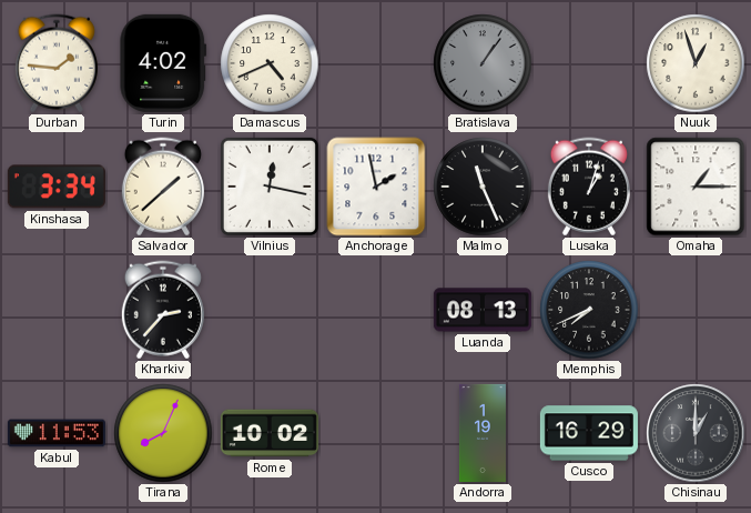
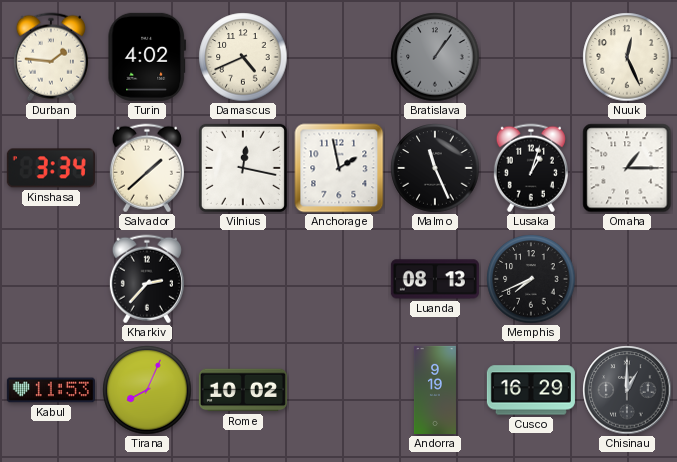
Nuuk: 12:57 -> 12:26
Andorra: 1:19 -> 9:19
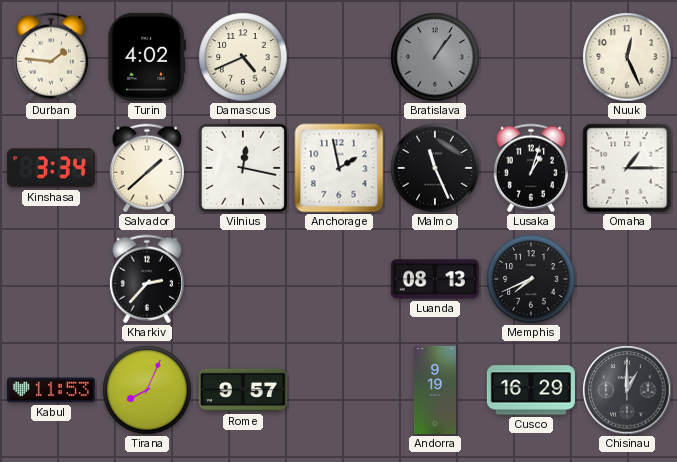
Rome: 10:02 -> 9:57
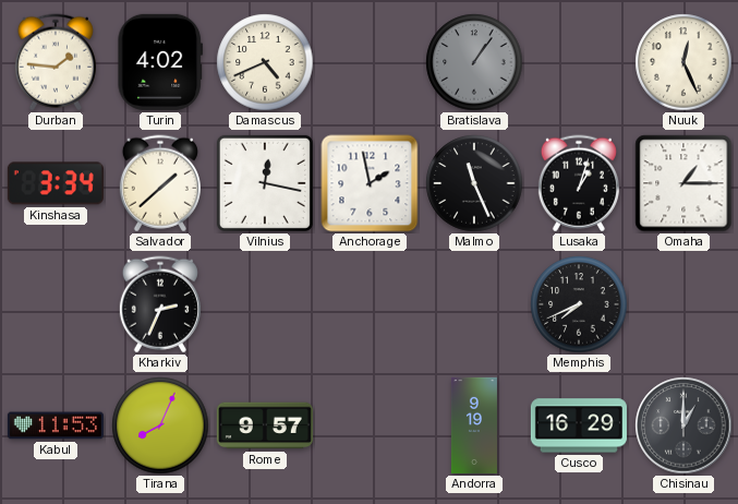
Kharkiv: 2:37 -> 2:34
Luanda: 08:13 -> none
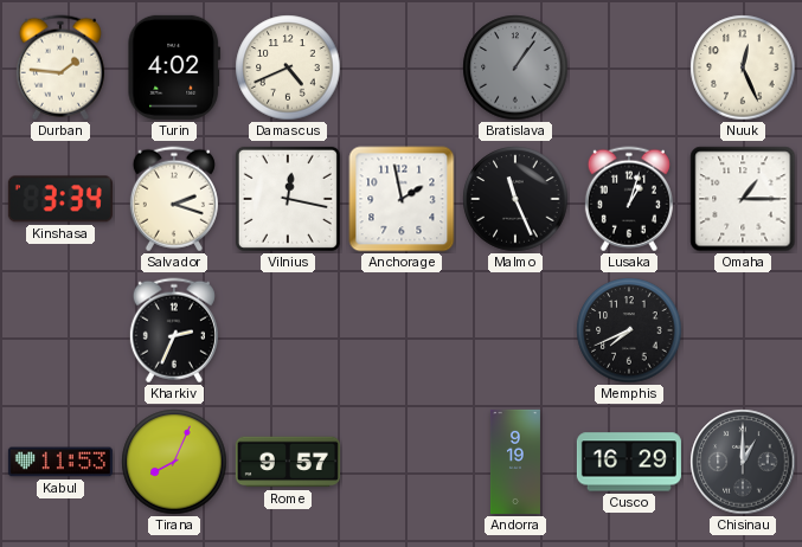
Salvador: 1:38 -> 2:18
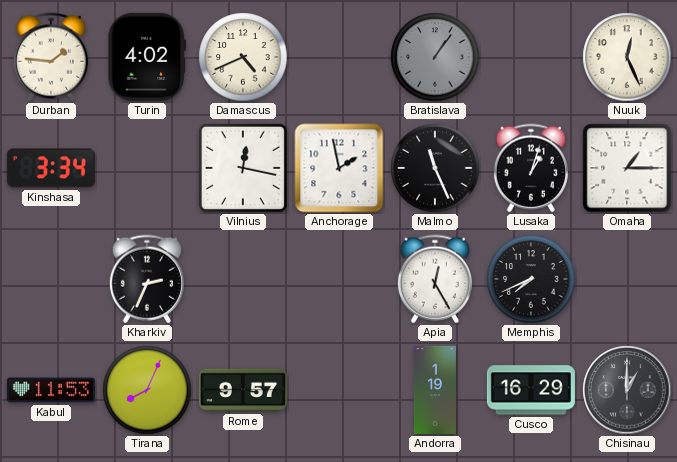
Salvador: 2:18 -> none
Apia: none -> 12:25
Andorra: 9:19 -> 1:19
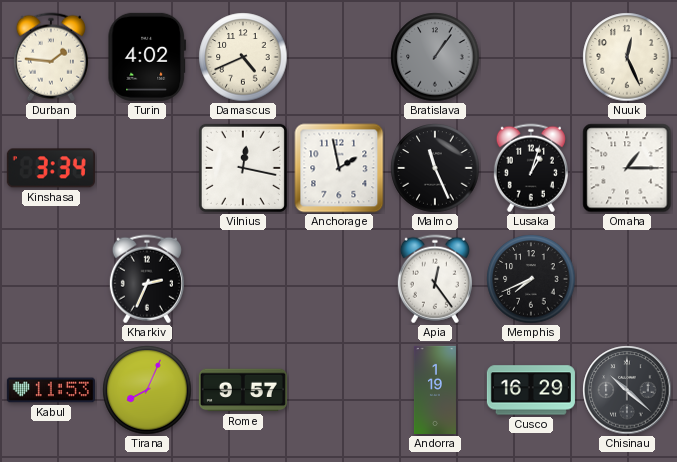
Apia: 12:25 -> 12:24
Chisinau: 1:00 -> 10:22
